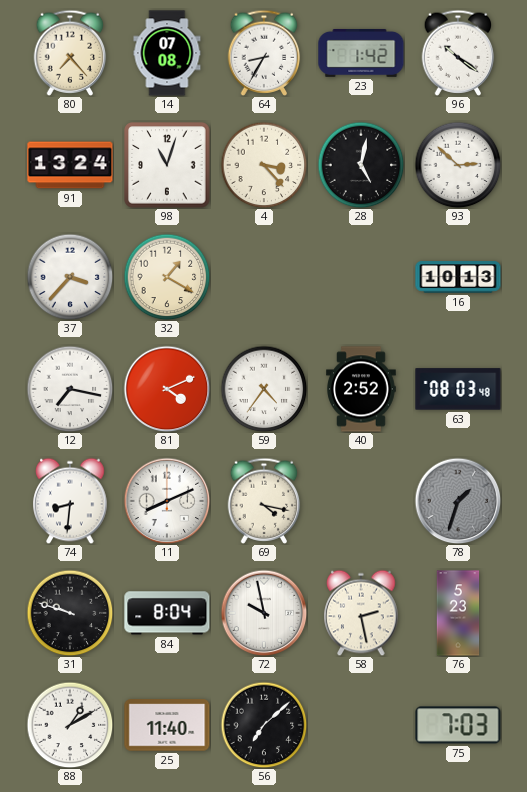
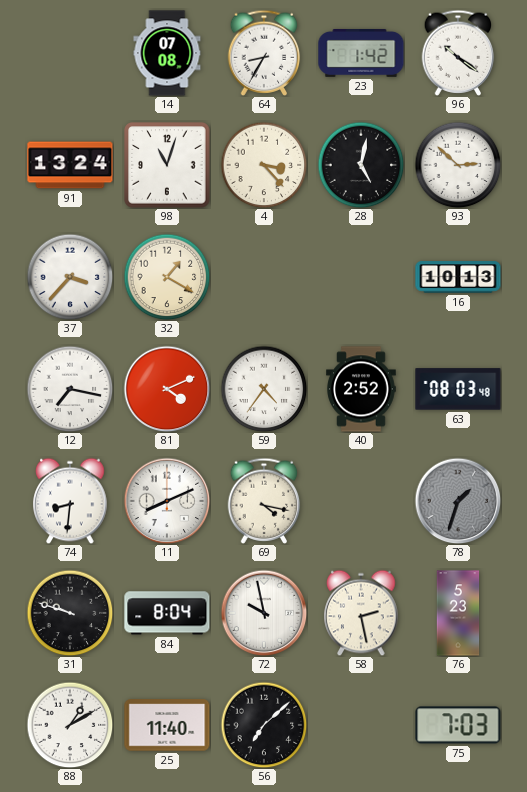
80: 7:23 -> none
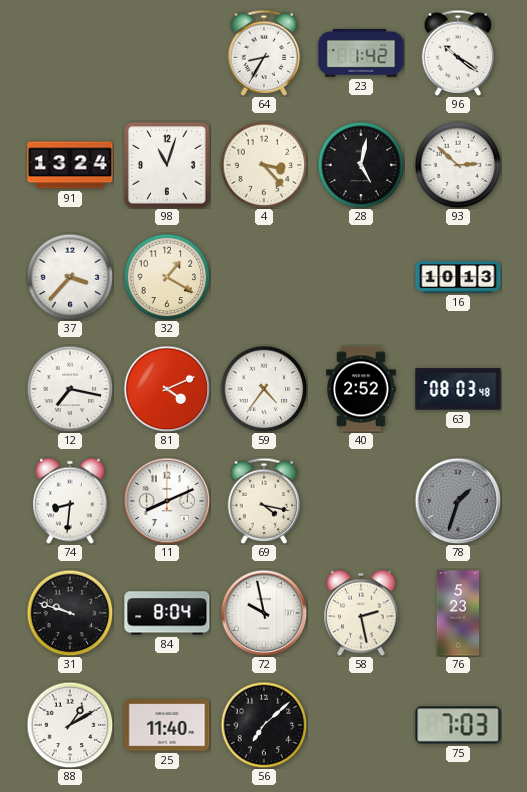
14: 07:08 -> none
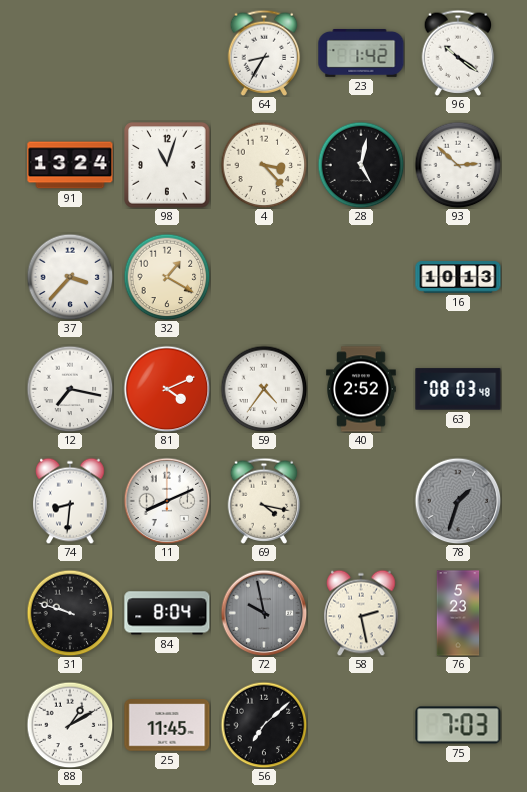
72 dial: white -> grey
25: 11:40 -> 11:45
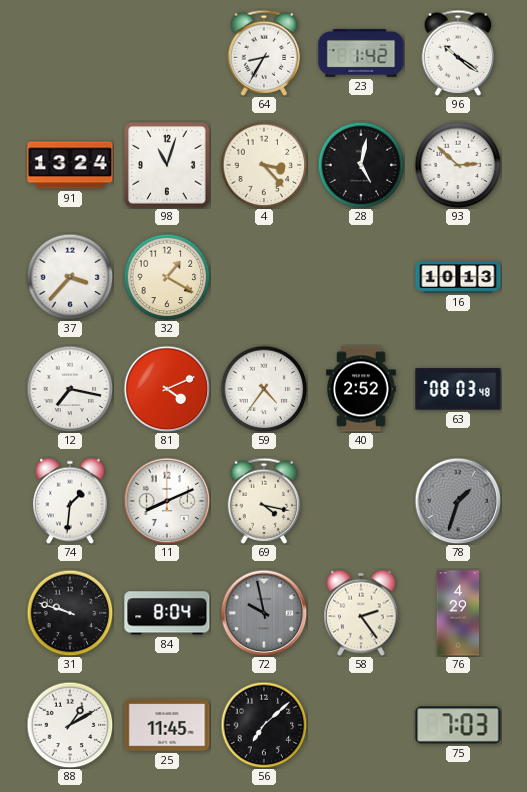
74: 8:31 -> 1:31
58: 2:28 -> 2:24
76: 5:23 -> 4:29
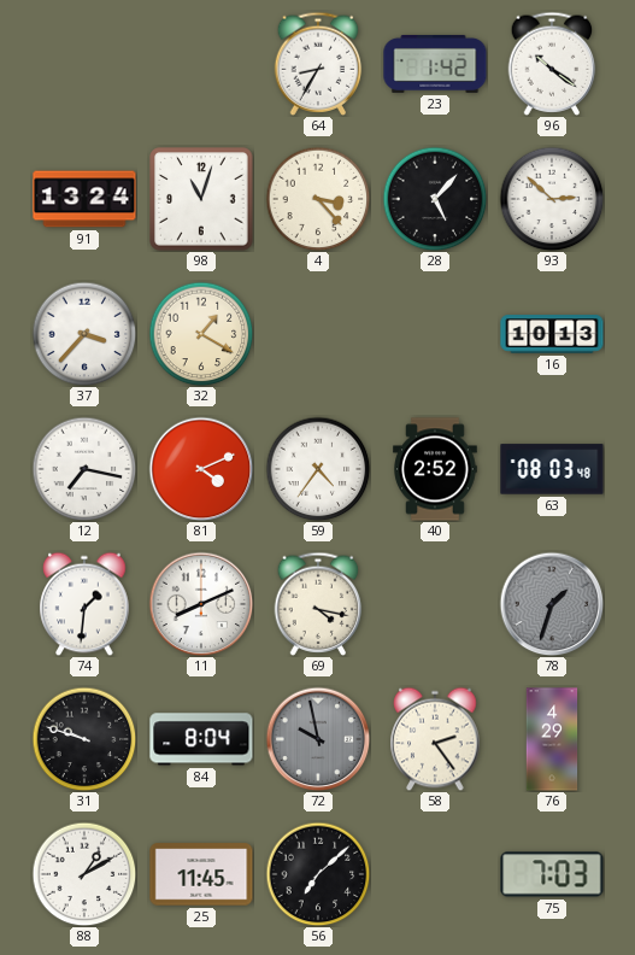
28: 5:02 -> 5:07
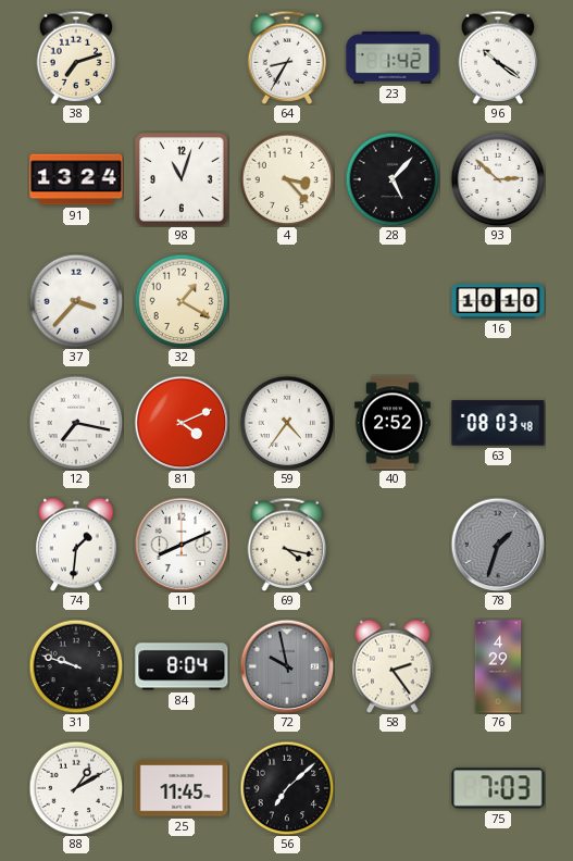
38: none -> 7:12
16: 10:13 -> 10:10
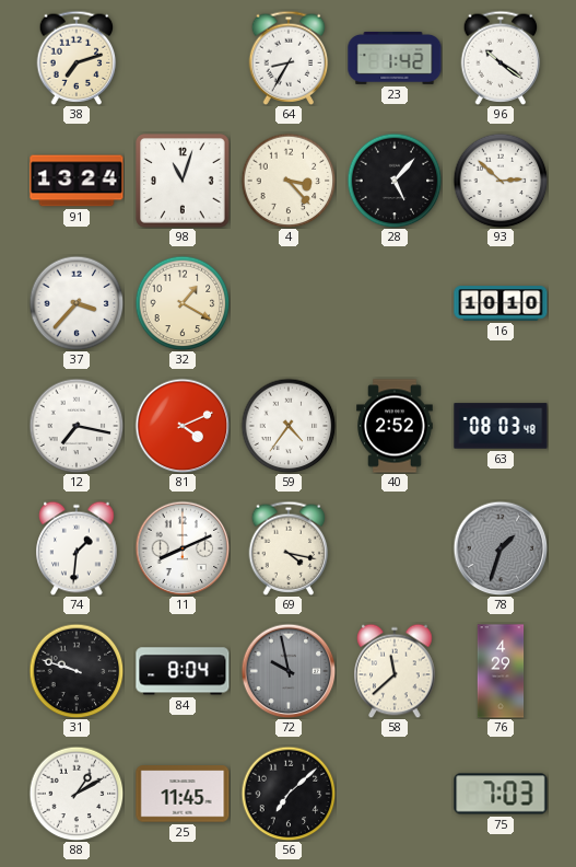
58: 2:24 -> 11:38
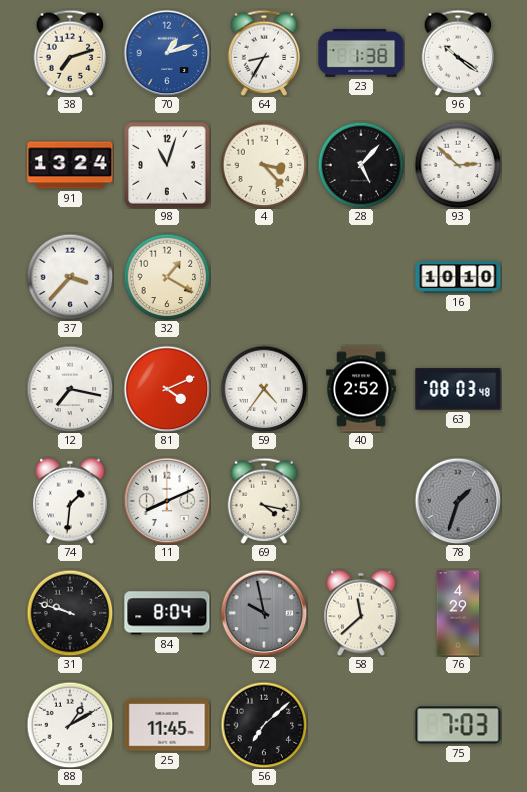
70: none -> 1:12
23: 1:42 -> 1:38
